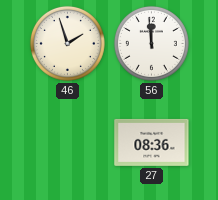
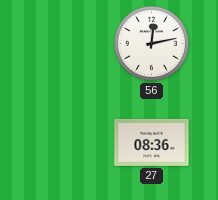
46: 1:57 -> none
56: 11:59 -> 12:13
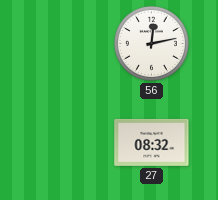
27: 08:36 -> 08:32
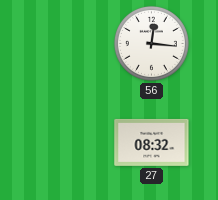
56: 12:13 -> 12:16
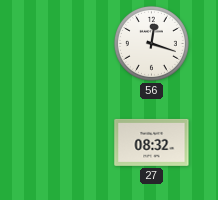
56: 12:16 -> 12:18
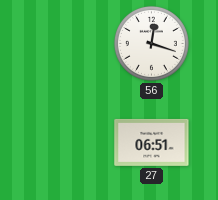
27: 08:32 -> 06:51
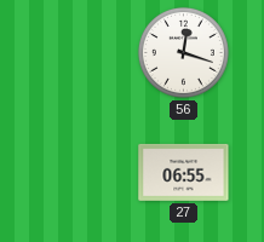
27: 06:51 -> 06:55
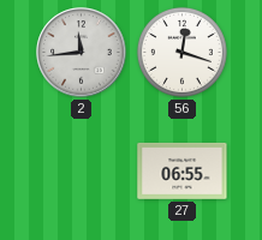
2: none -> 11:44
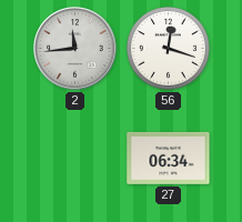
27: 06:55 -> 06:34
